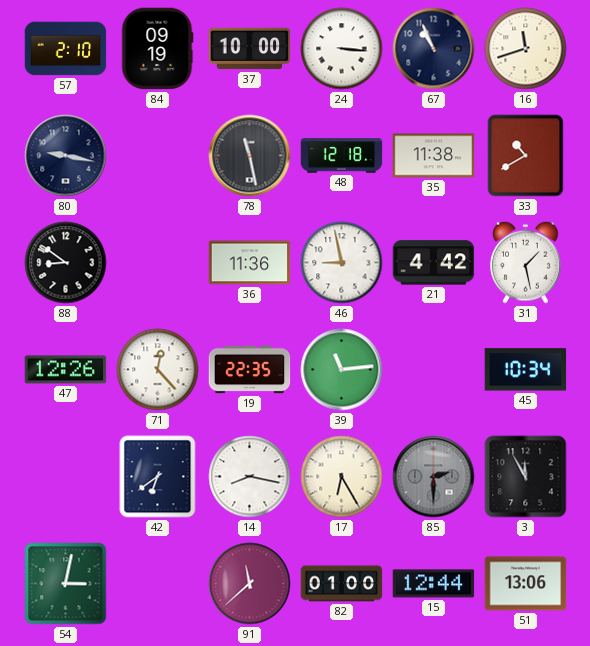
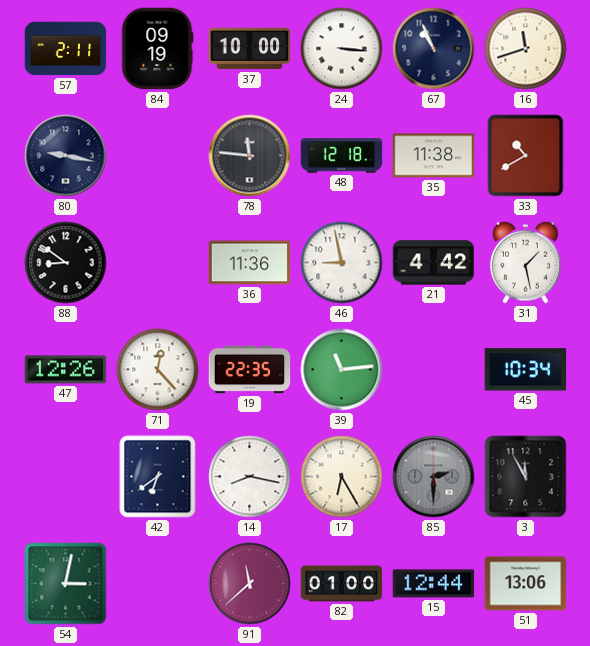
57: 2:10 -> 2:11
78: 11:28 -> 11:46
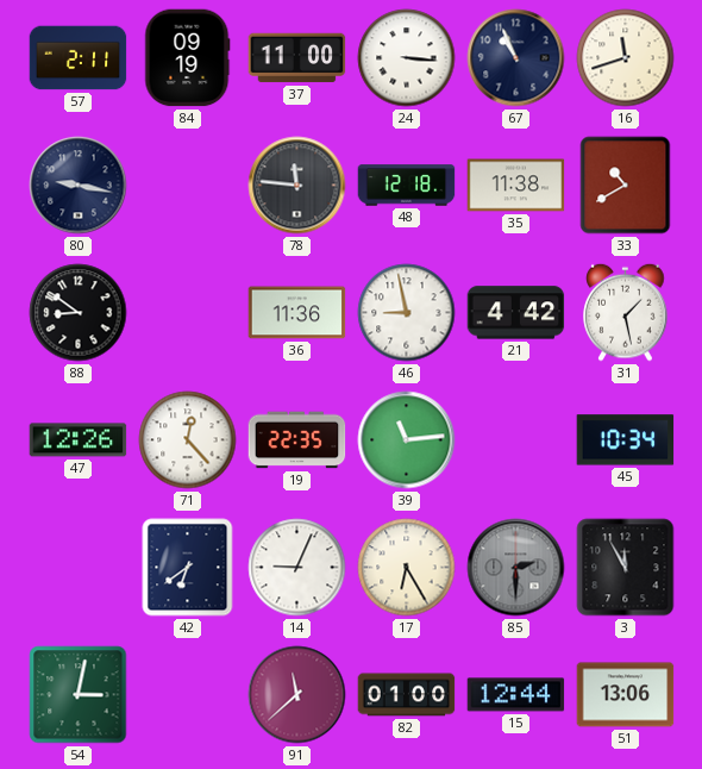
37: 10:00 -> 11:00
14: 8:17 -> 9:04
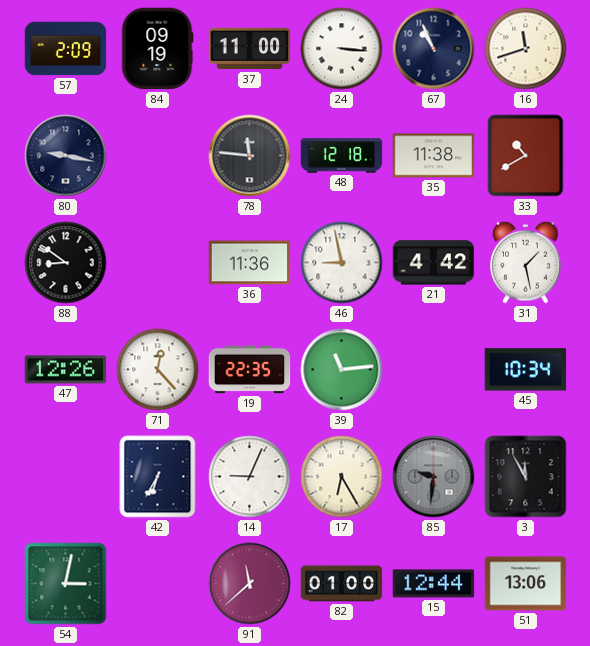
57: 2:11 -> 2:09
42: 6:39 -> 6:35
85: 2:30 -> 9:31
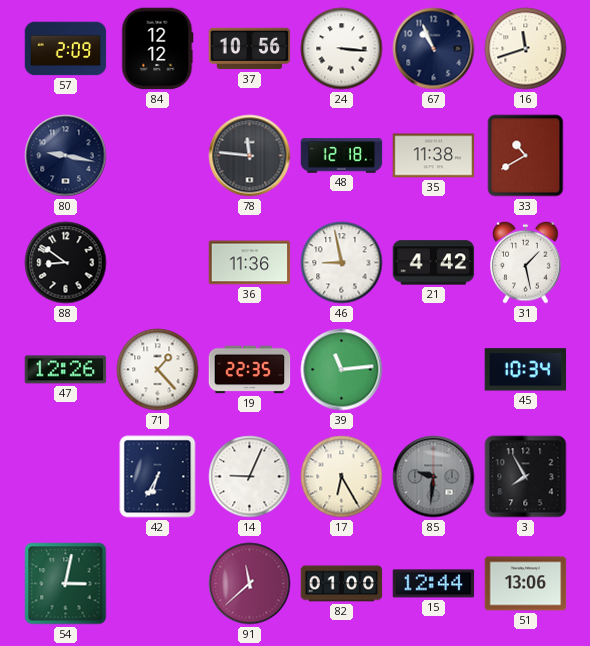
84: 09:19 -> 12:12
37: 11:00 -> 10:56
71: 12:23 -> 1:23
3: 11:55 -> 7:55
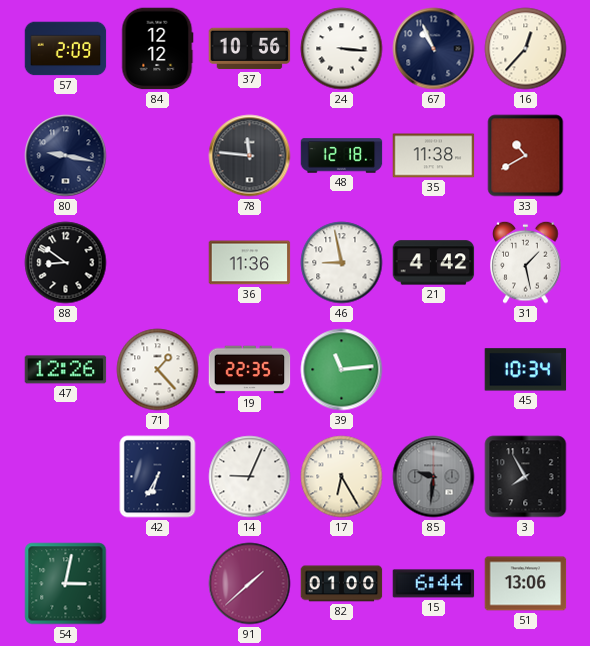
16: 11:42 -> 12:37
91: 11:38 -> 1:38
15: 12:44 -> 6:44
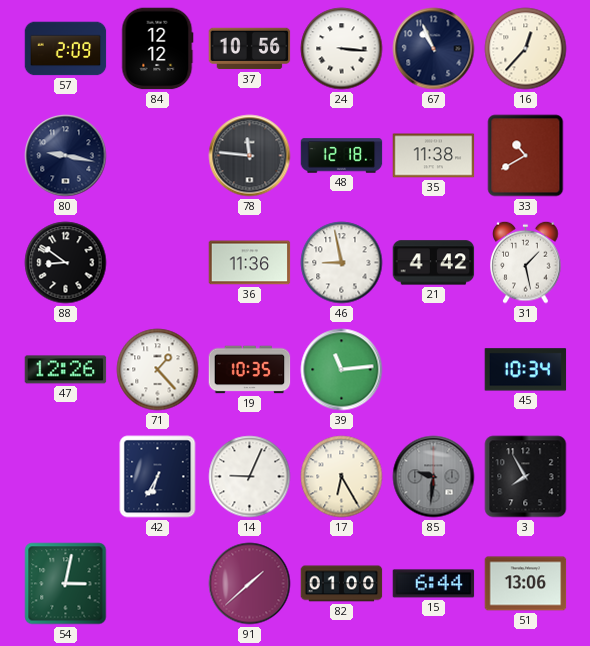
19: 22:35 -> 10:35
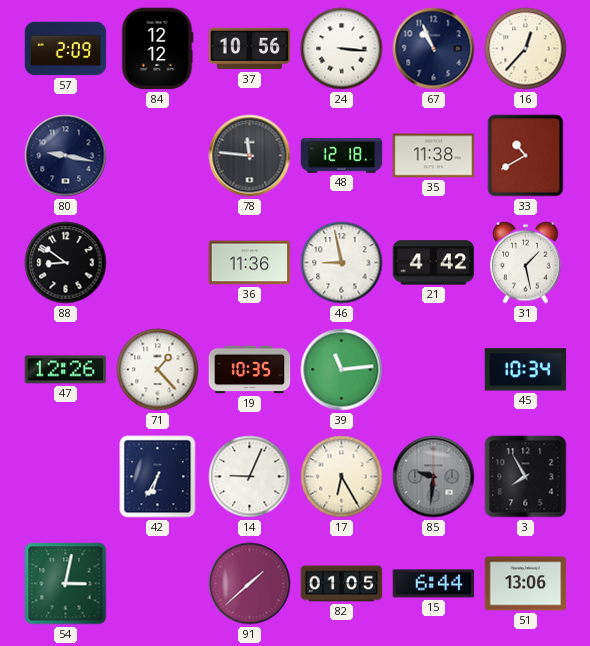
82: 01:00 -> 01:05
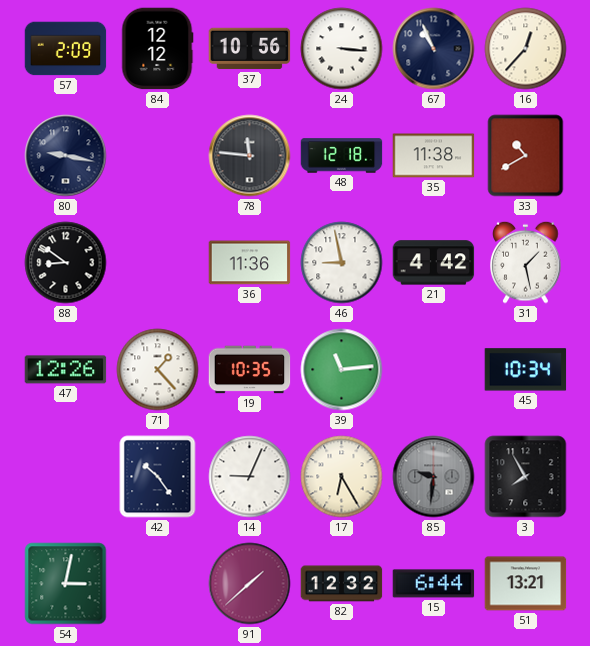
42: 6:35 -> 10:24
82: 01:05 -> 12:32
51: 13:06 -> 13:21
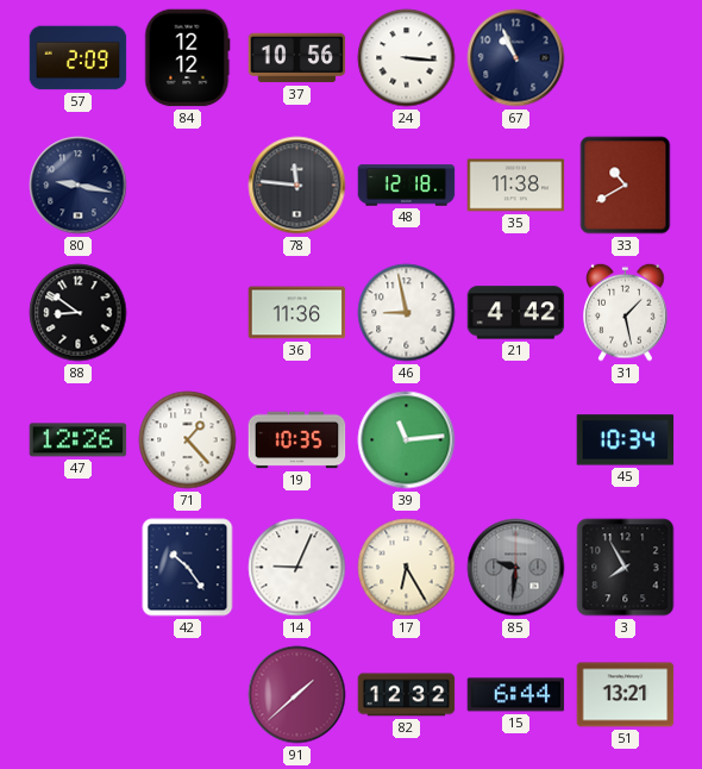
16: 12:37 -> none
54: 3:02 -> none
